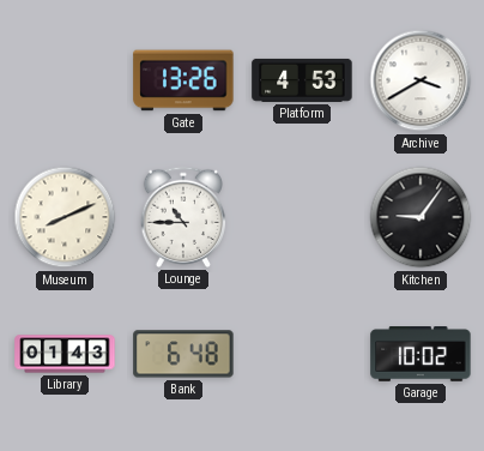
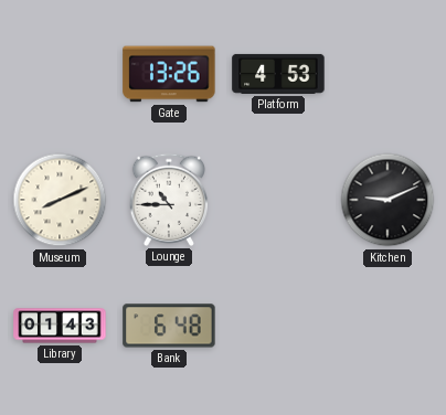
Archive: 3:40 -> none
Kitchen: 9:06 -> 9:11
Garage: 10:02 -> none
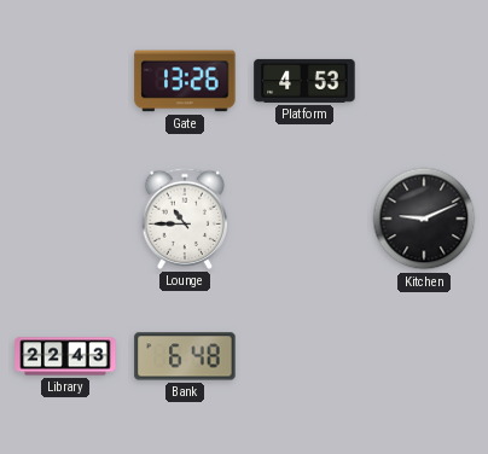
Museum: 8:11 -> none
Library: 01:43 -> 22:43
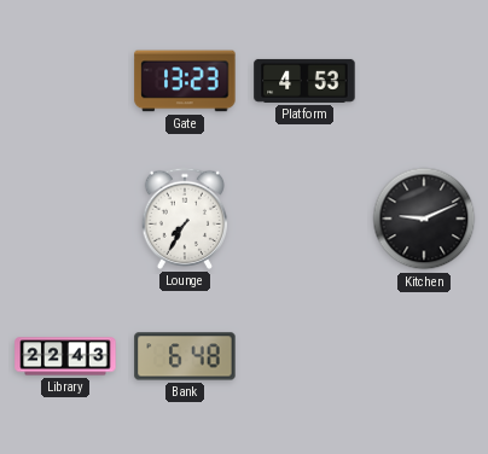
Gate: 13:26 -> 13:23
Lounge: 10:45 -> 7:35
